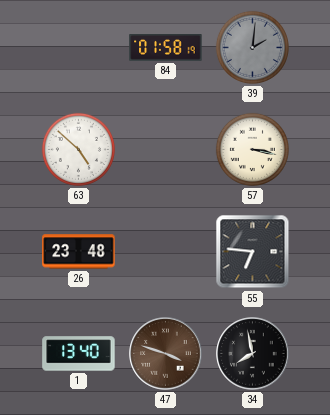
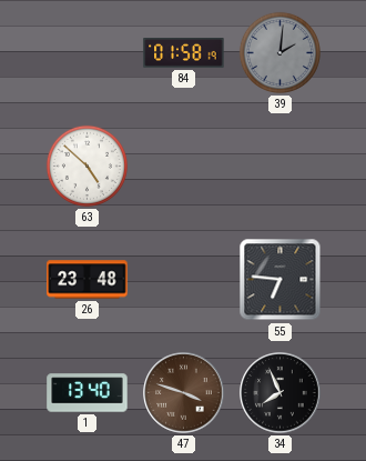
57: 3:17 -> none
34: 7:58 -> 7:56
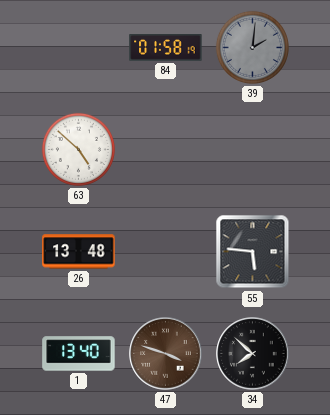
26: 23:48 -> 13:48
55: 6:46 -> 5:46
34: 7:56 -> 7:52
